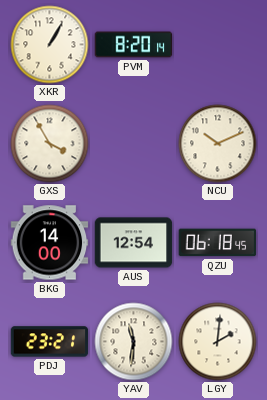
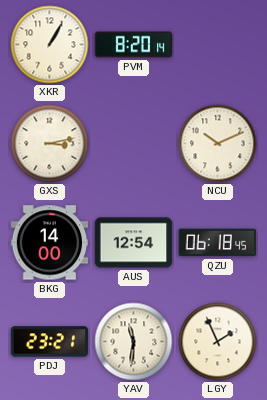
GXS: 3:55 -> 3:13
LGY: 2:01 -> 1:56
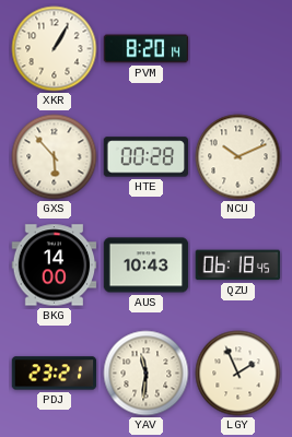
GXS: 3:13 -> 5:53
HTE: none -> 00:28
AUS: 12:54 -> 10:43
